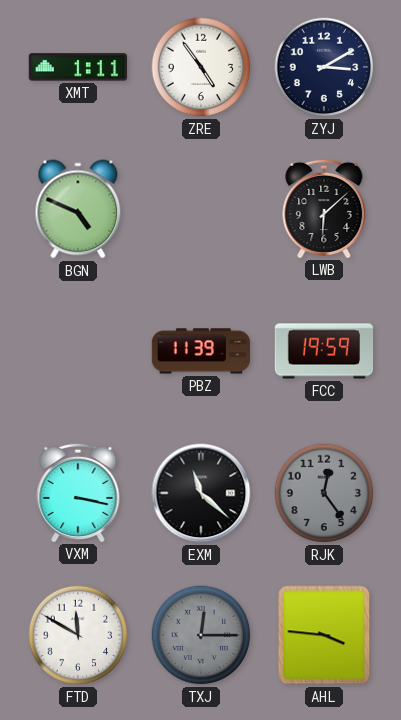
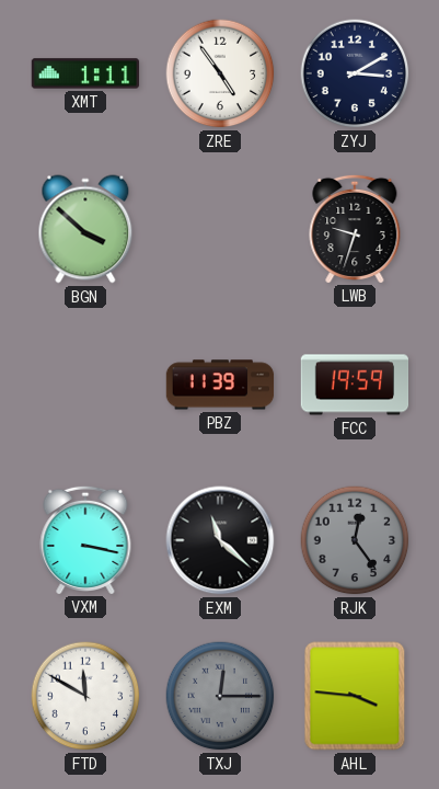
BGN: 4:49 -> 3:52
LWB: 6:08 -> 9:33
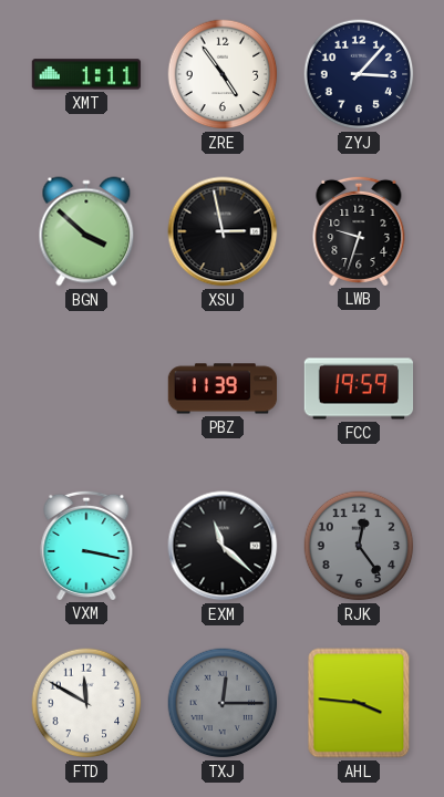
ZYJ: 3:10 -> 3:07
XSU: none -> 2:58
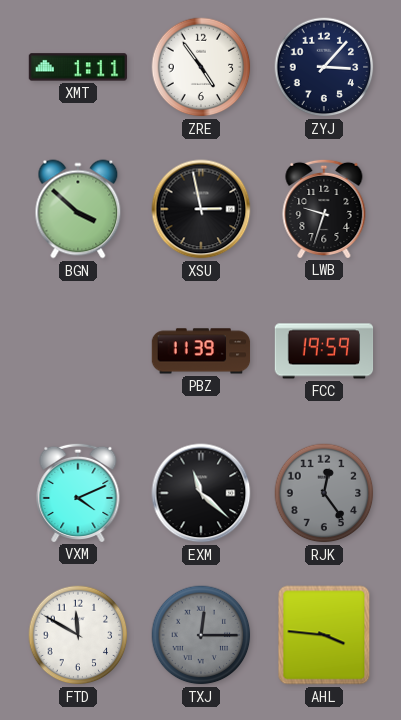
VXM: 3:17 -> 4:11
